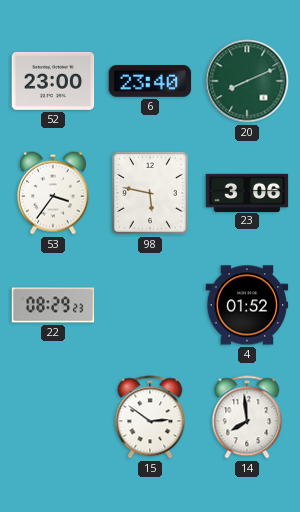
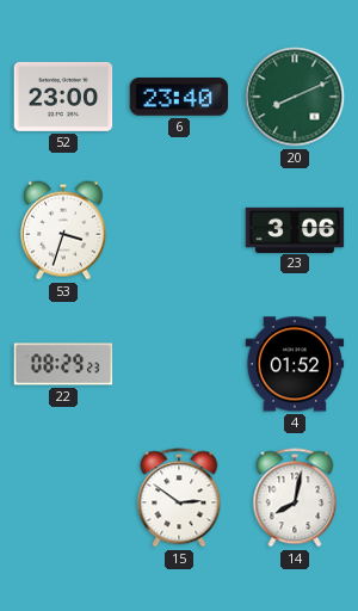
53: 3:36 -> 3:33
98: 5:47 -> none
14: 7:59 -> 8:02
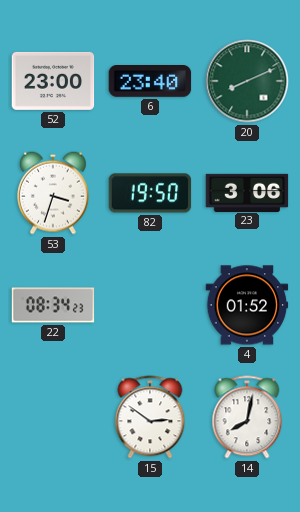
82: none -> 19:50
22: 08:29 -> 08:34
